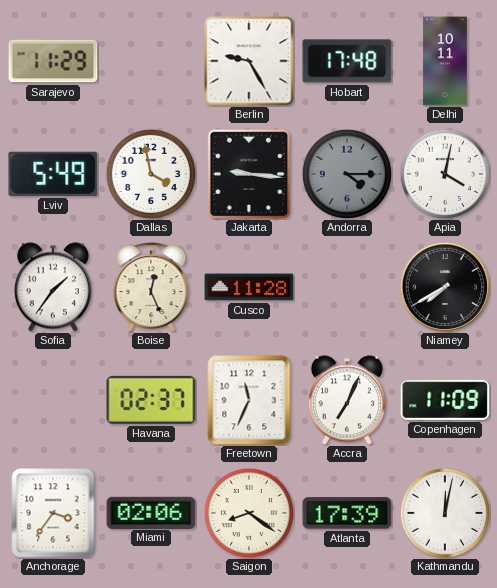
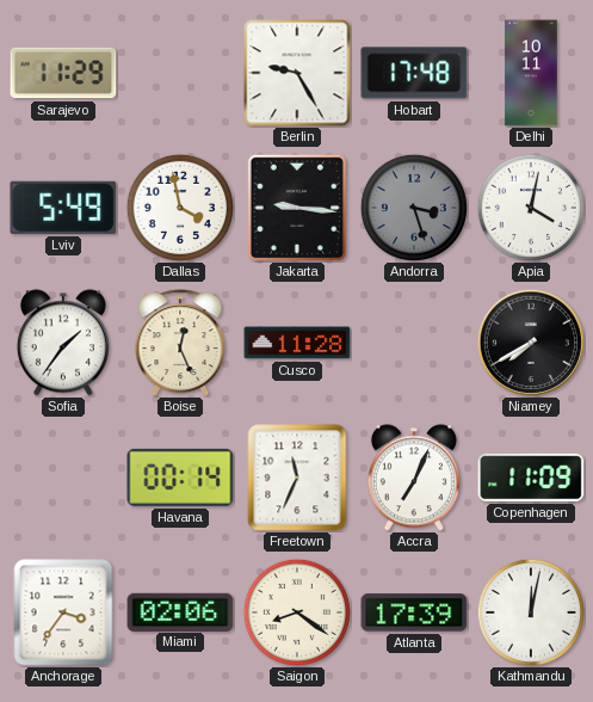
Andorra: 4:15 -> 3:27
Havana: 02:37 -> 00:14
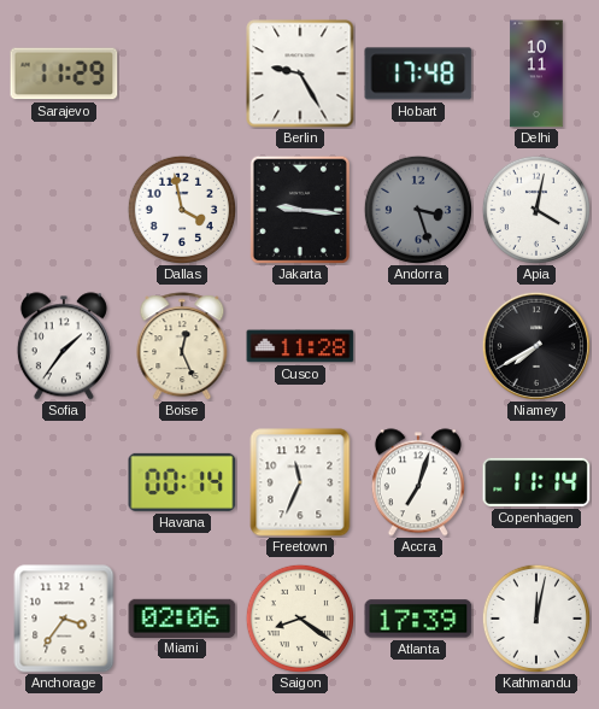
Lviv: 5:49 -> none
Accra: 7:04 -> 7:03
Copenhagen: 11:09 -> 11:14
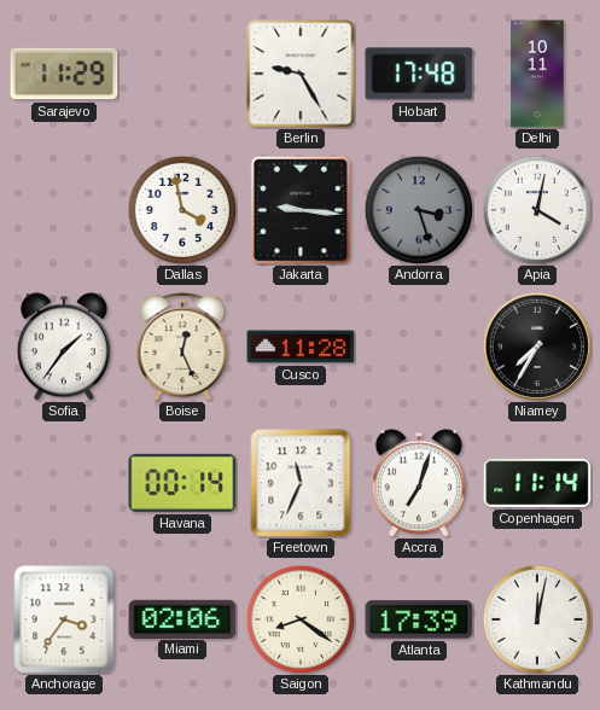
Niamey: 7:40 -> 7:35
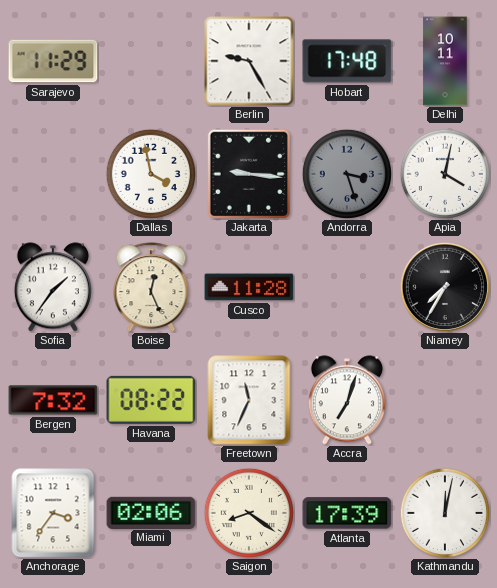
Bergen: none -> 7:32
Havana: 00:14 -> 08:22
Copenhagen: 11:14 -> none
